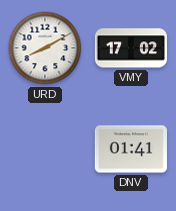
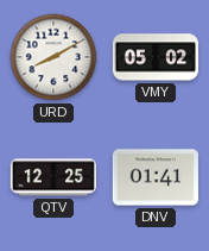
VMY: 17:02 -> 05:02
QTV: none -> 12:25
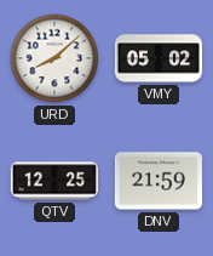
URD: 8:10 -> 8:08
DNV: 01:41 -> 21:59
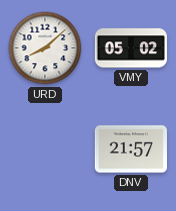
QTV: 12:25 -> none
DNV: 21:59 -> 21:57
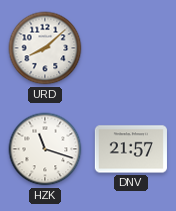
VMY: 05:02 -> none
HZK: none -> 11:18
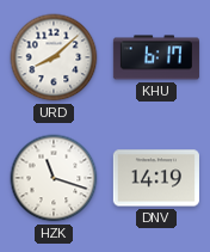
KHU: none -> 6:17
DNV: 21:57 -> 14:19
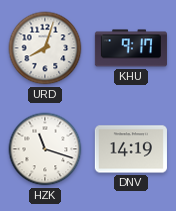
URD: 8:08 -> 8:03
KHU: 6:17 -> 9:17
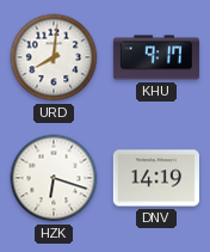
URD: 8:03 -> 8:01
HZK: 11:18 -> 6:18
